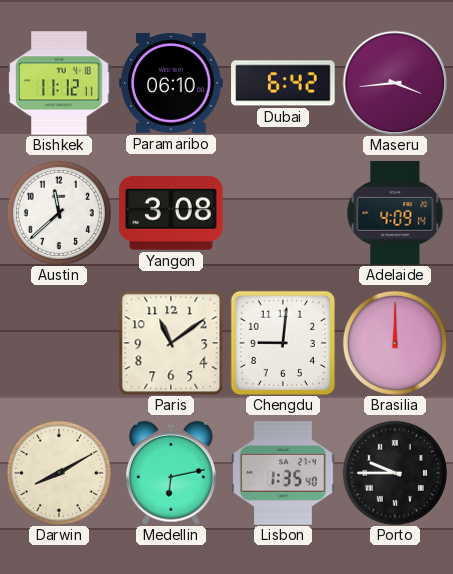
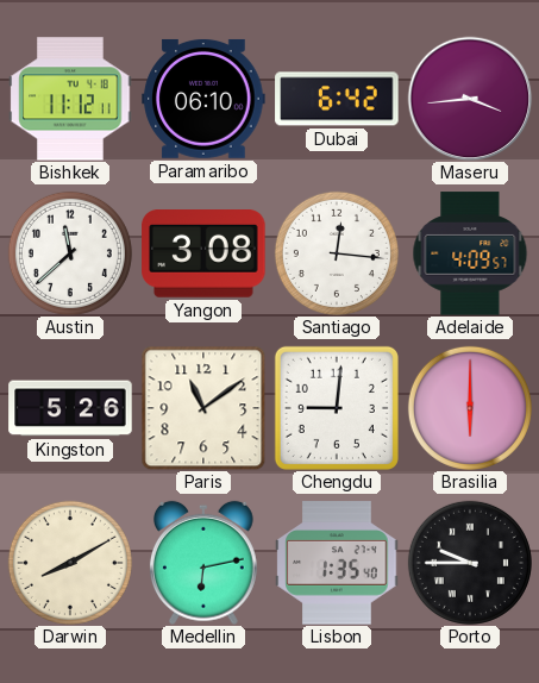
Santiago: none -> 12:16
Adelaide: 4:09:14 -> 4:09:57
Kingston: none -> 5:26
Brasilia: 12:00 -> 6:00
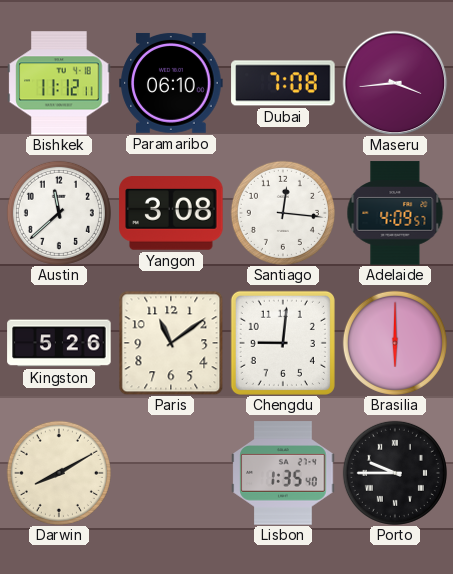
Dubai: 6:42 -> 7:08
Medellin: 6:13 -> none
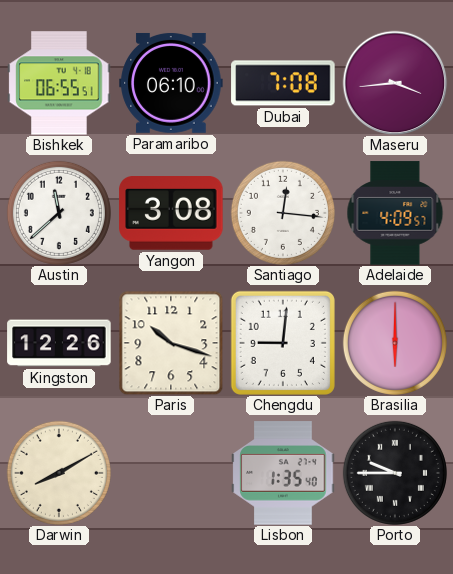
Bishkek: 11:12 -> 06:55
Kingston: 5:26 -> 12:26
Paris: 11:09 -> 10:18
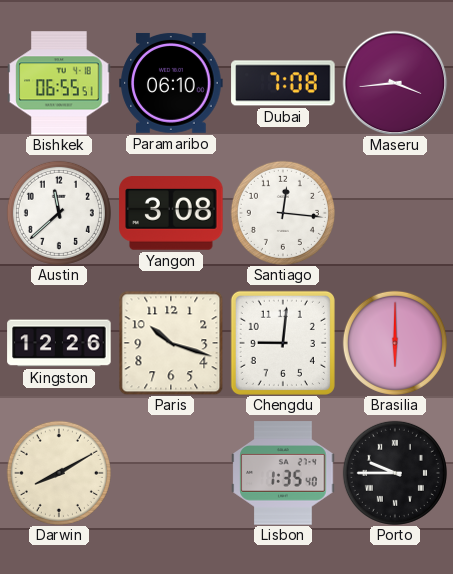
Adelaide: 4:09 -> none
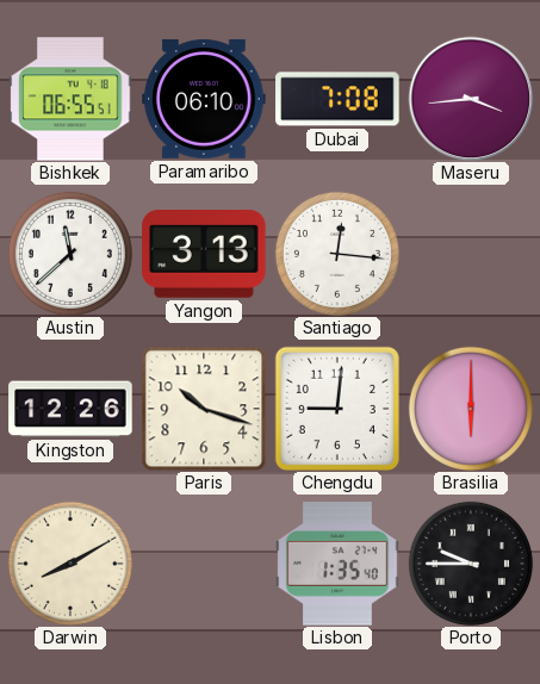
Yangon: 3:08 -> 3:13
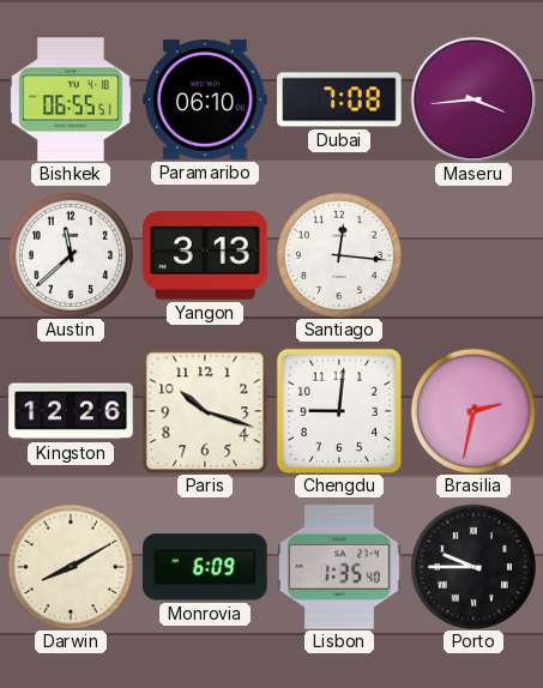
Brasilia: 6:00 -> 2:32
Monrovia: none -> 6:09
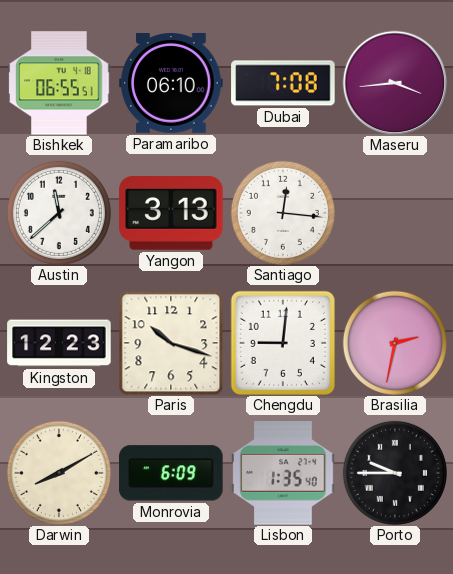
Kingston: 12:26 -> 12:23
